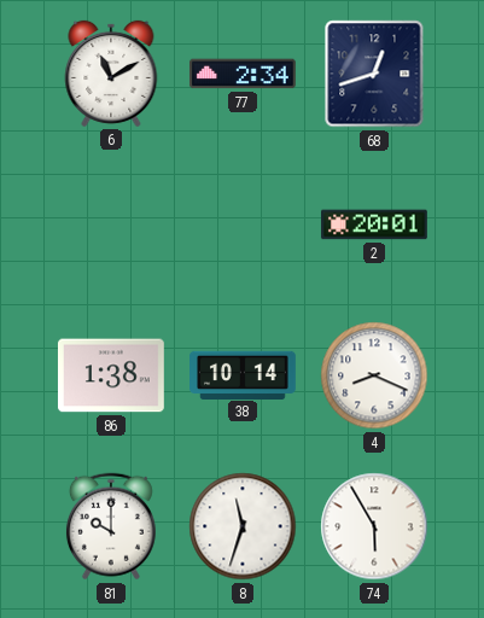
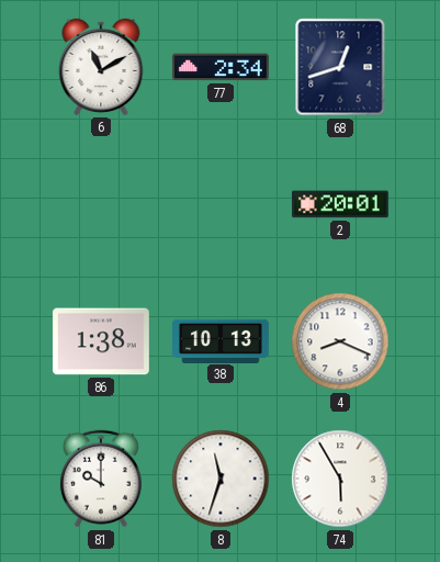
38: 10:14 -> 10:13
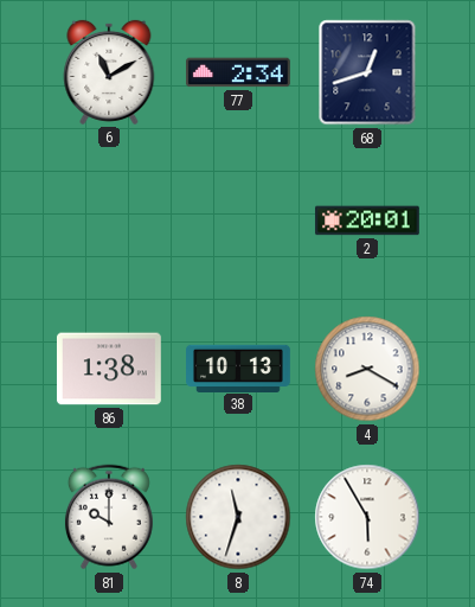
4: 8:19 -> 8:20
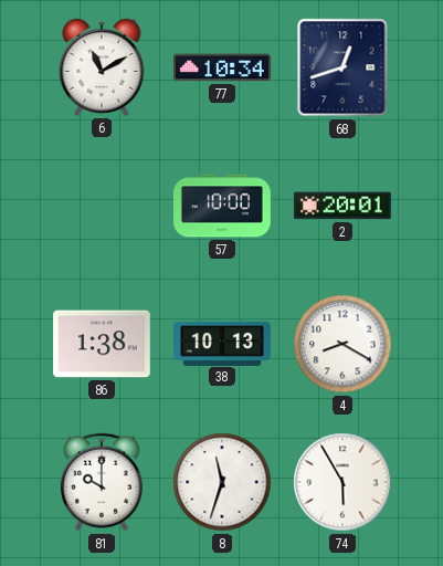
77: 2:34 -> 10:34
57: none -> 10:00
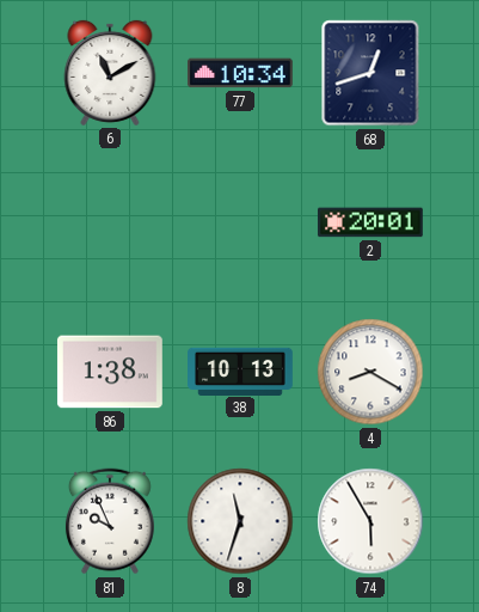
57: 10:00 -> none
81: 10:00 -> 9:56
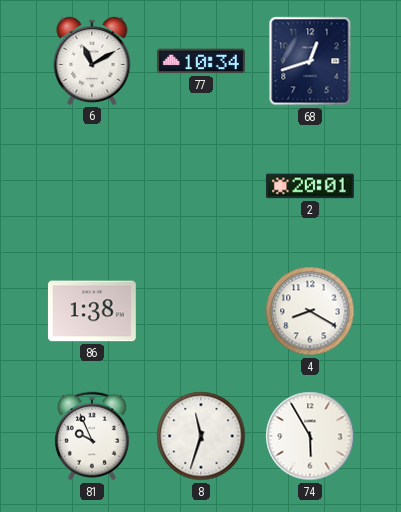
38: 10:13 -> none
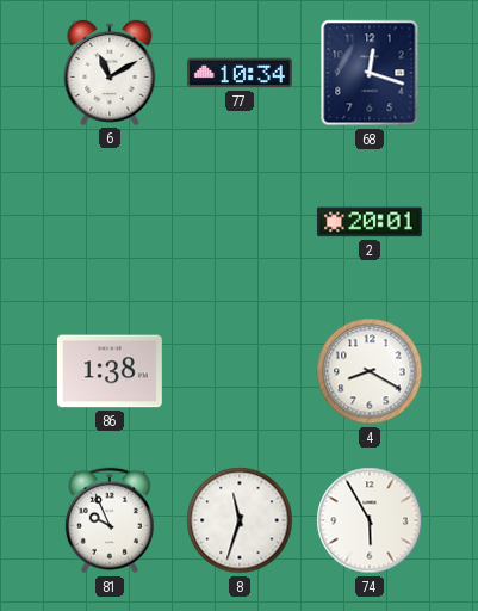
68: 12:42 -> 12:18
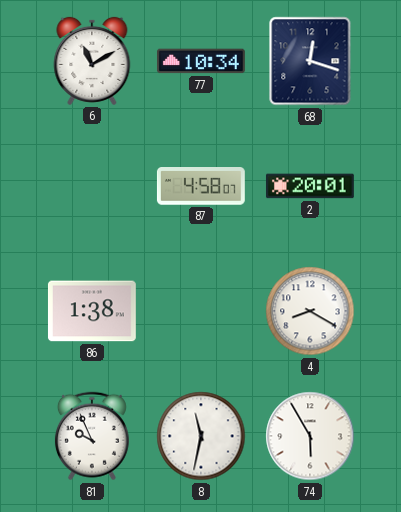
87: none -> 4:58
8: 11:33 -> 11:32
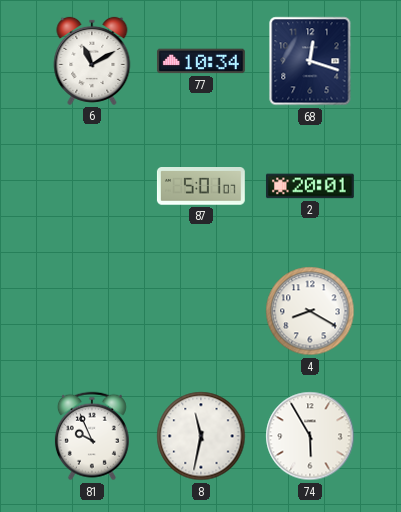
87: 4:58 -> 5:01
86: 1:38 -> none
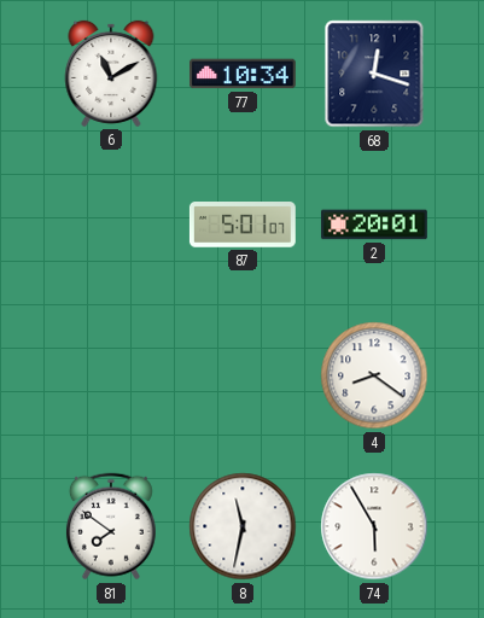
4: 8:20 -> 8:21
81: 9:56 -> 7:51
